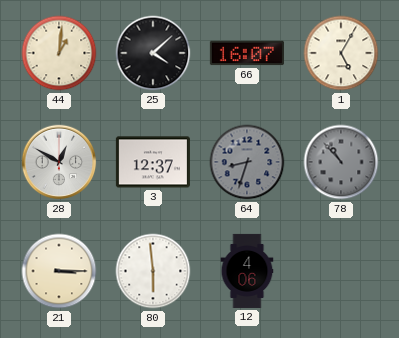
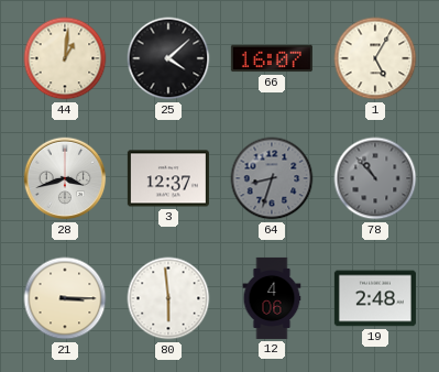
28: 12:50 -> 3:42
19: none -> 2:48
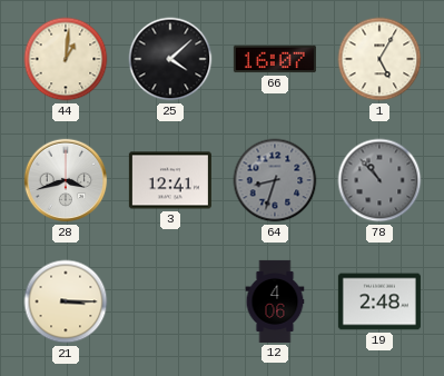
3: 12:37 -> 12:41
80: 5:59 -> none
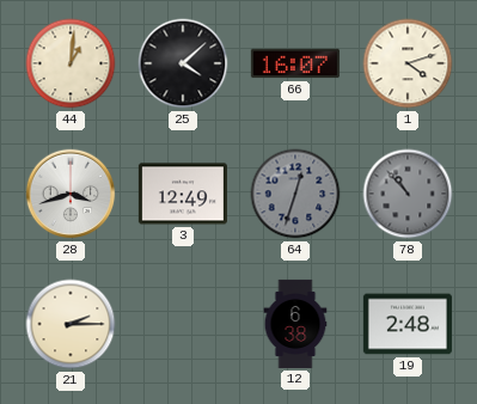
1: 5:05 -> 4:12
3: 12:41 -> 12:49
64: 8:33 -> 12:33
21: 3:15 -> 2:15
12: 4:06 -> 6:38
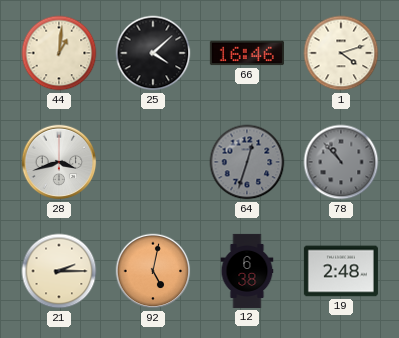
66: 16:07 -> 16:46
3: 12:49 -> none
92: none -> 5:02
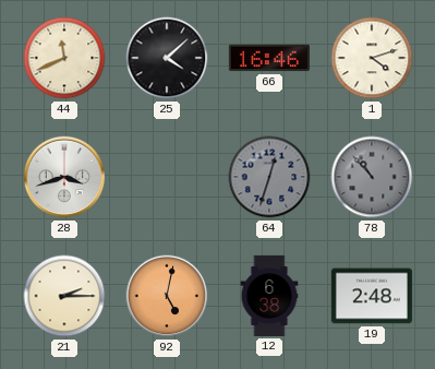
44: 1:01 -> 11:41
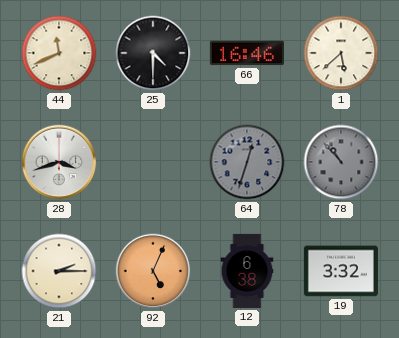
25: 4:08 -> 4:30
1: 4:12 -> 5:38
92: 5:02 -> 5:04
19: 2:48 -> 3:32
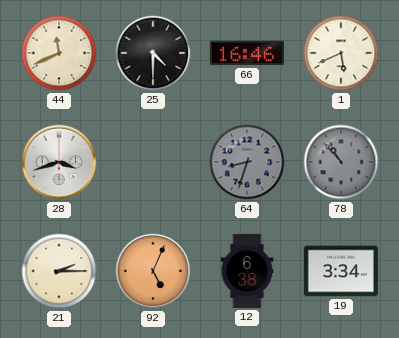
1: 5:38 -> 5:41
64: 12:33 -> 8:33
19: 3:32 -> 3:34
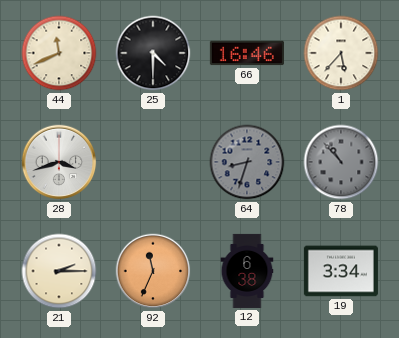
1: 5:41 -> 5:37
92: 5:04 -> 11:34
